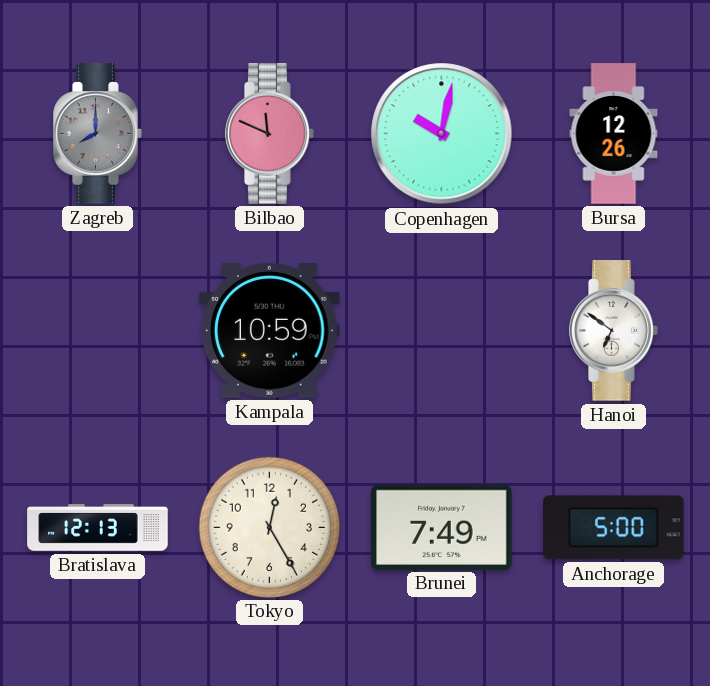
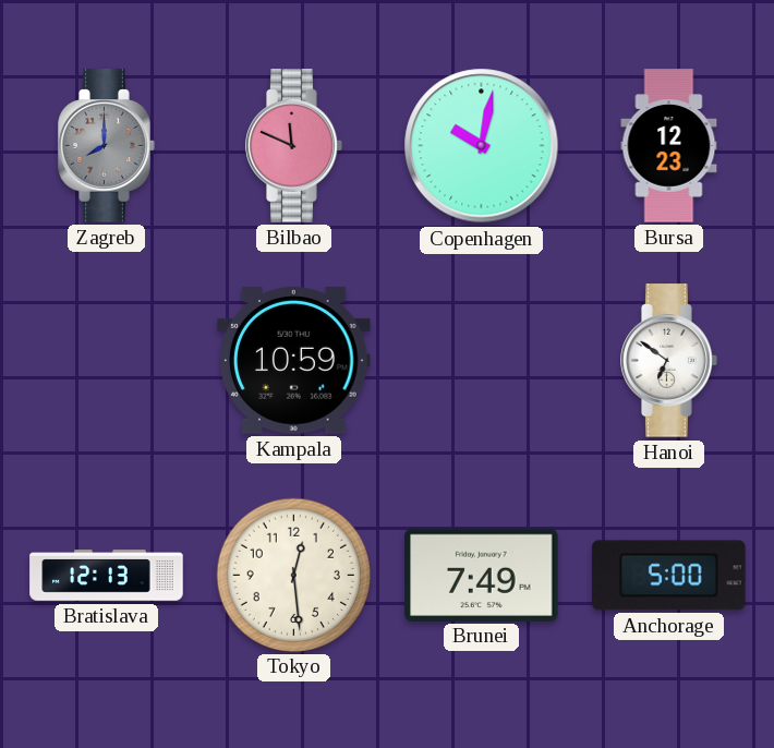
Bursa: 12:26 -> 12:23
Tokyo: 12:25 -> 12:29
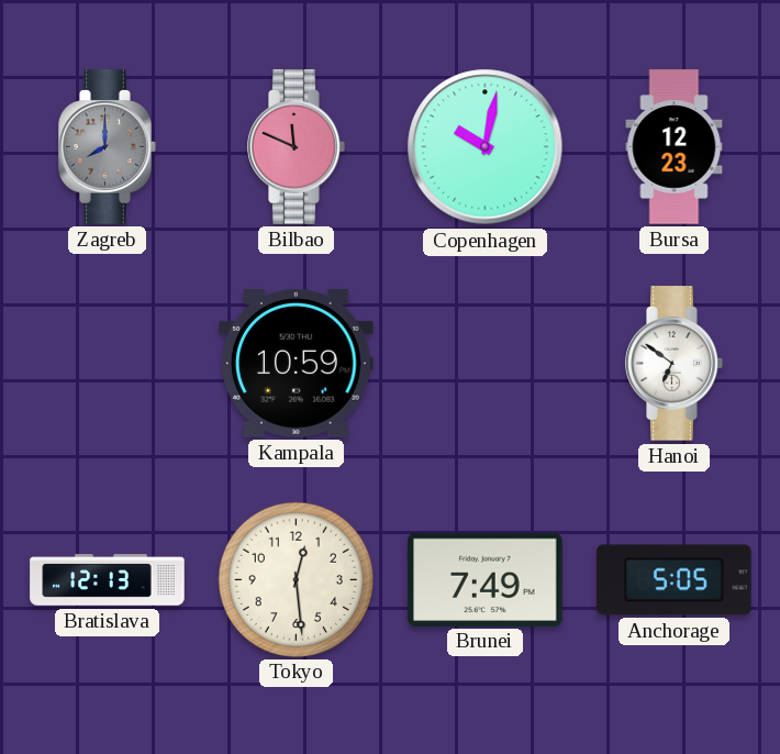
Anchorage: 5:00 -> 5:05
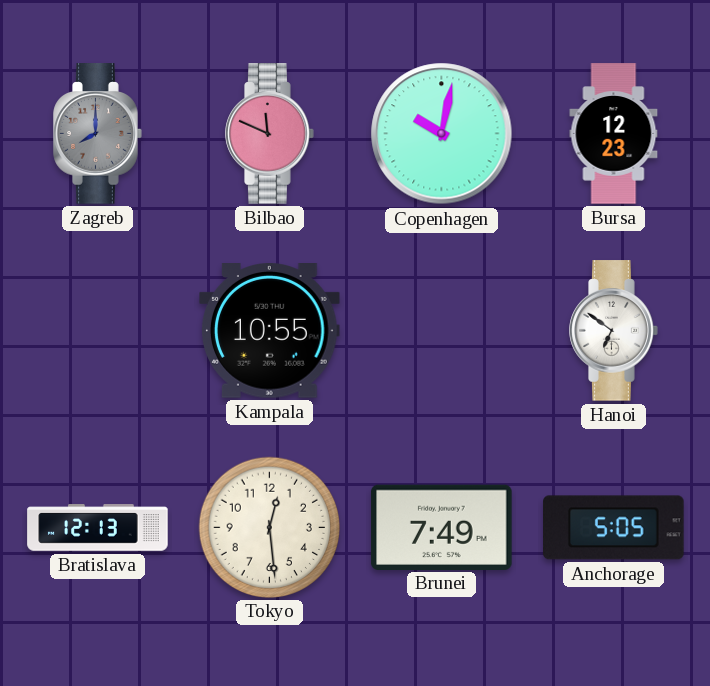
Kampala: 10:59 -> 10:55
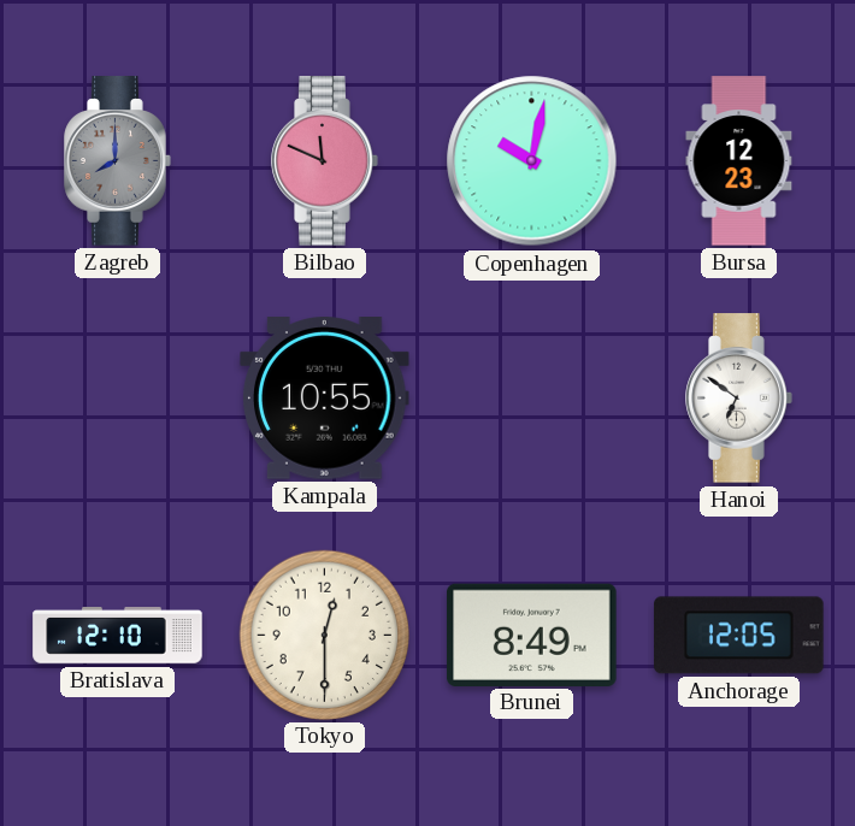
Bratislava: 12:13 -> 12:10
Tokyo: 12:29 -> 12:30
Brunei: 7:49 -> 8:49
Anchorage: 5:05 -> 12:05
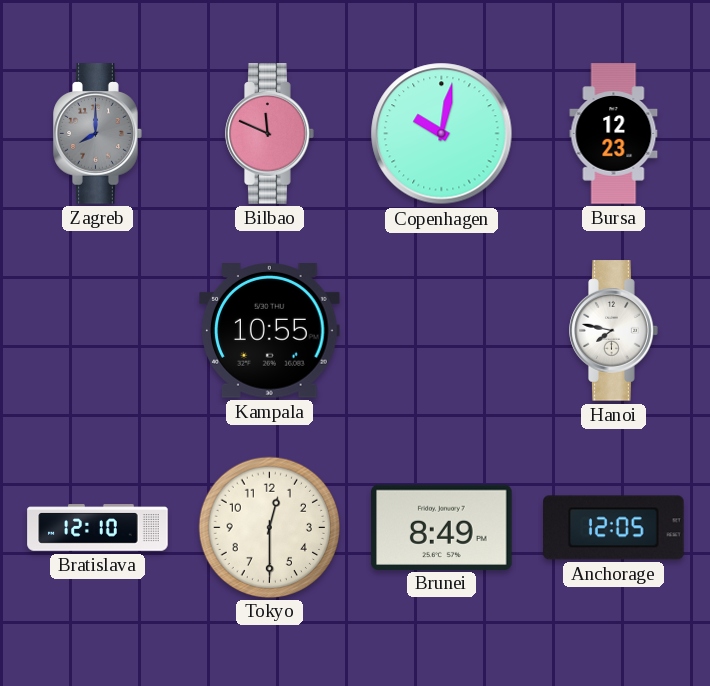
Hanoi: 6:51 -> 7:47
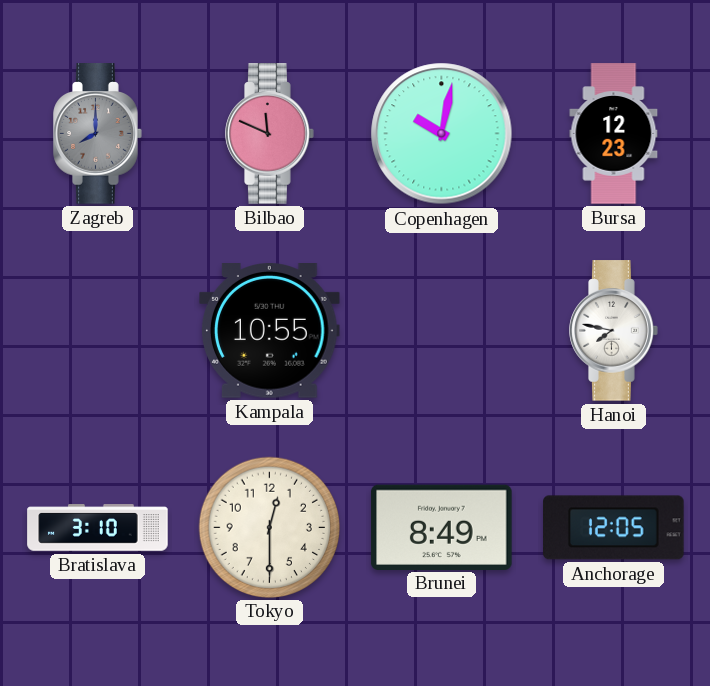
Bratislava: 12:10 -> 3:10
